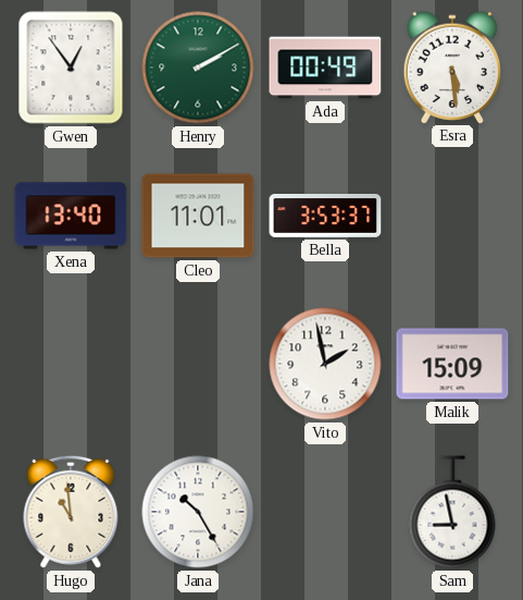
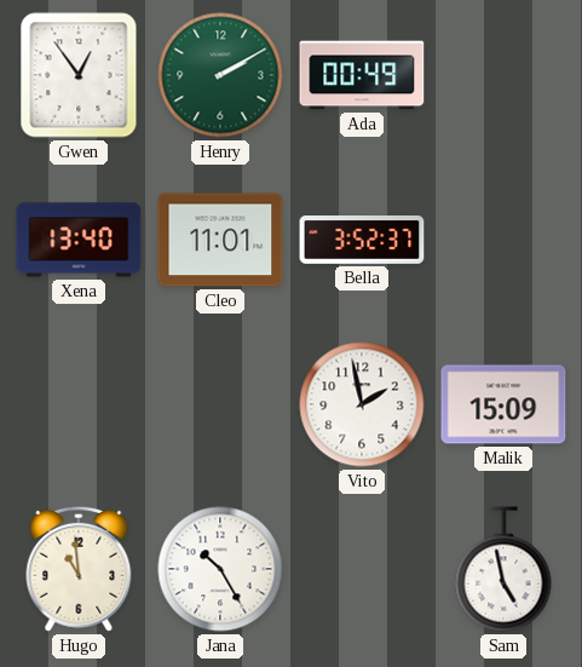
Esra: 5:29 -> none
Bella: 3:53 -> 3:52
Sam: 8:58 -> 4:58
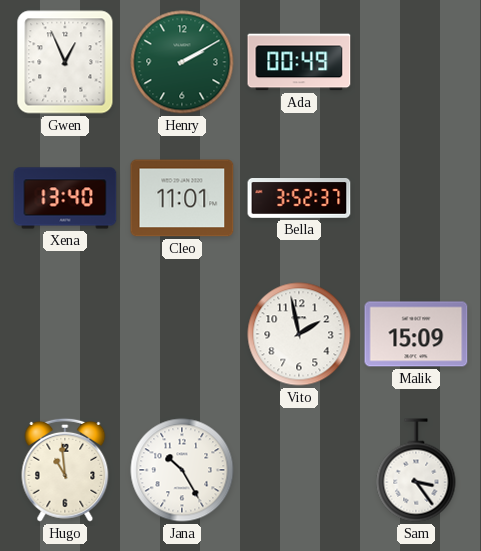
Gwen: 12:54 -> 12:56
Sam: 4:58 -> 3:24
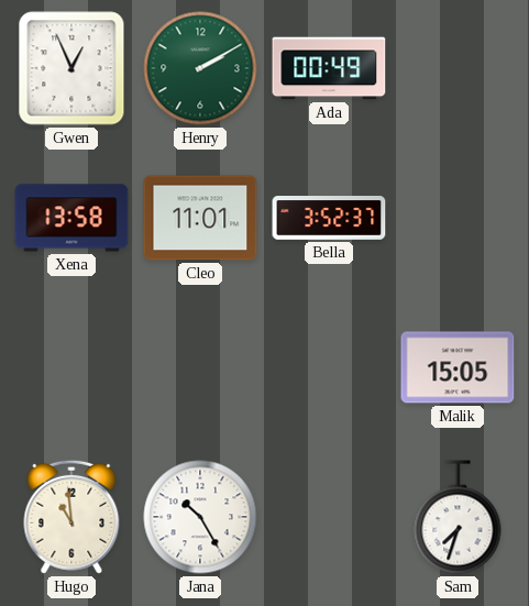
Xena: 13:40 -> 13:58
Vito: 1:58 -> none
Malik: 15:09 -> 15:05
Sam: 3:24 -> 7:33
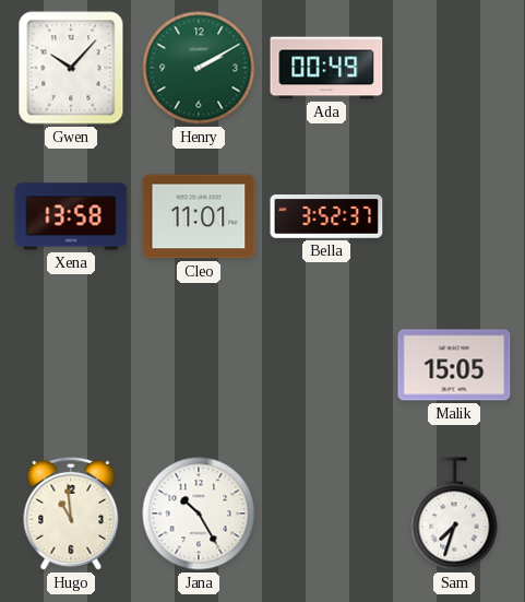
Gwen: 12:56 -> 10:07
